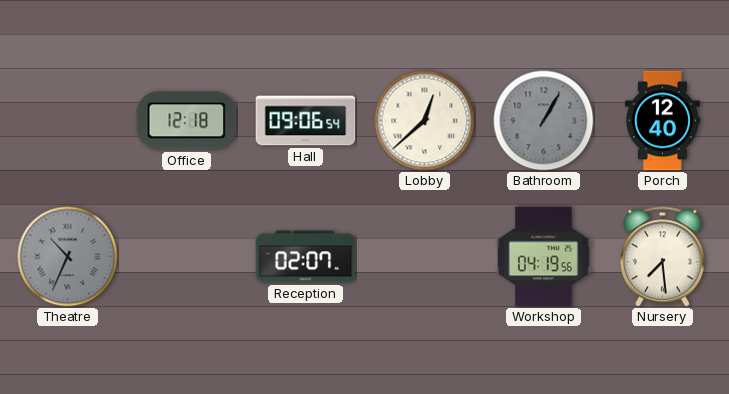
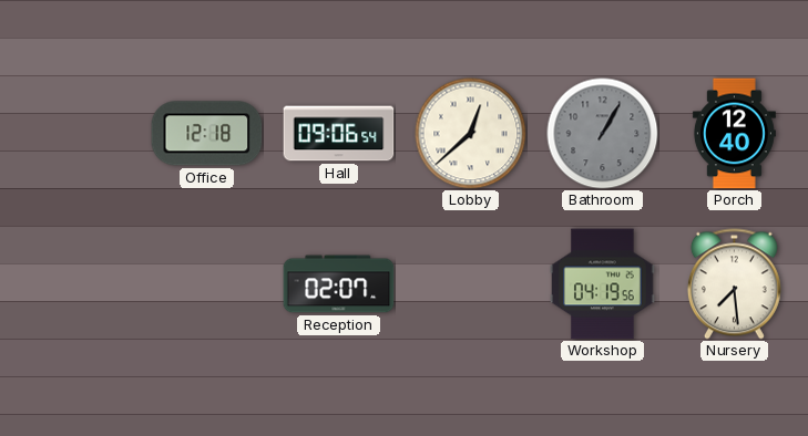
Theatre: 10:34 -> none
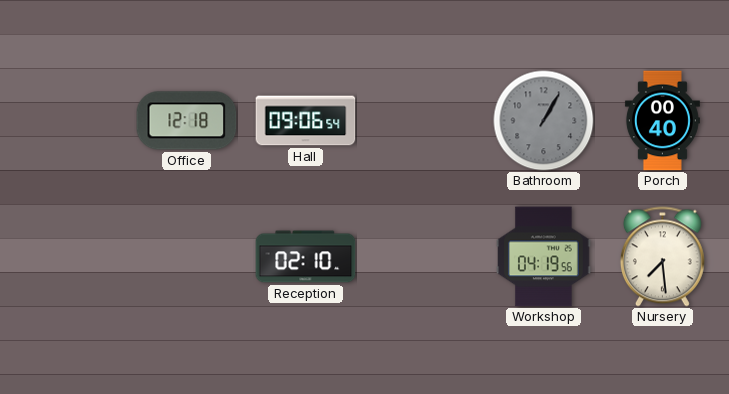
Lobby: 12:38 -> none
Porch: 12:40 -> 00:40
Reception: 02:07 -> 02:10
